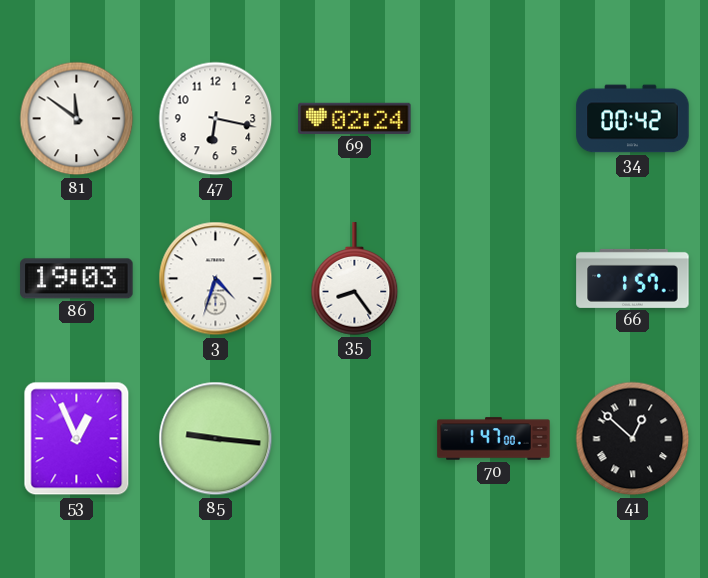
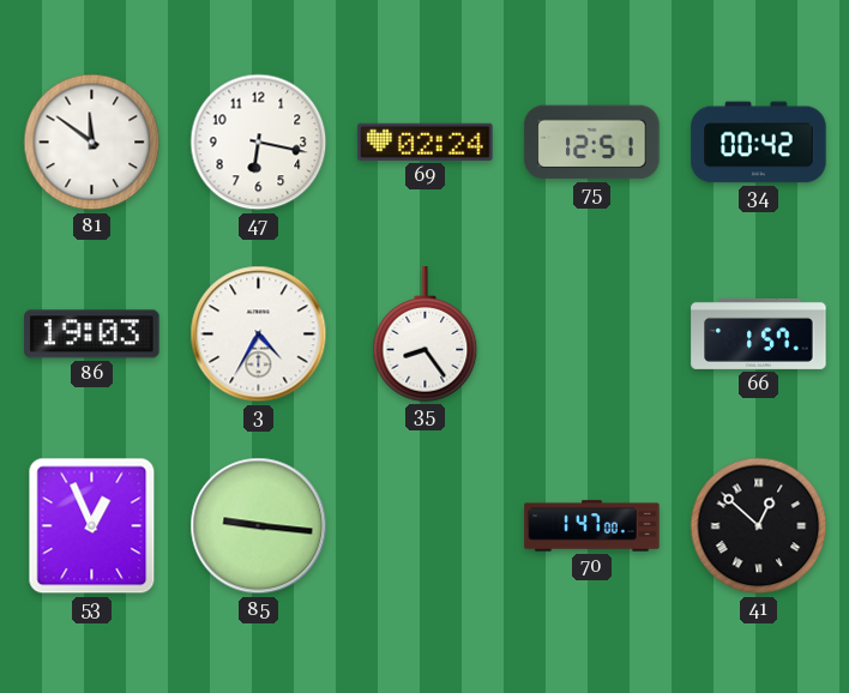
75: none -> 12:51
3: 4:33 -> 4:35
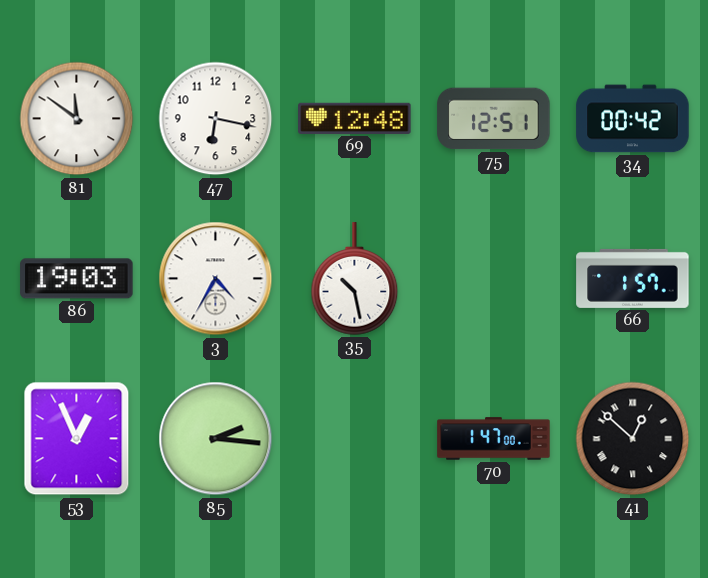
69: 02:24 -> 12:48
35: 8:24 -> 10:28
85: 9:16 -> 2:16
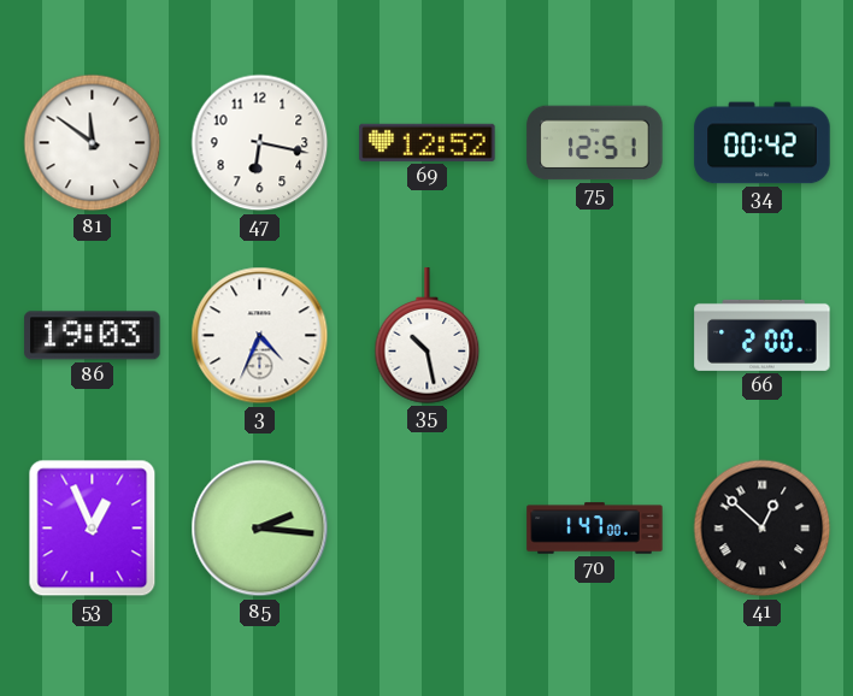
69: 12:48 -> 12:52
3: 4:35 -> 4:34
66: 1:57 -> 2:00
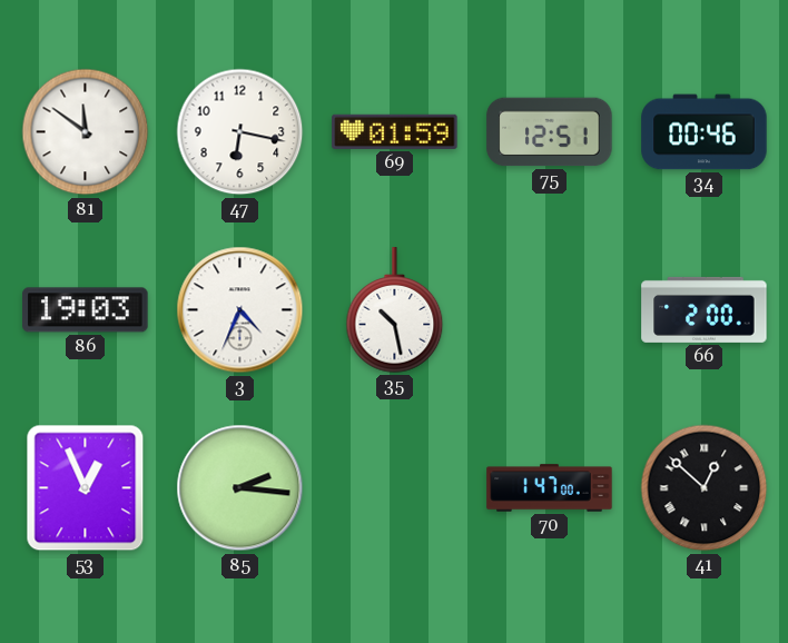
69: 12:52 -> 01:59
34: 00:42 -> 00:46
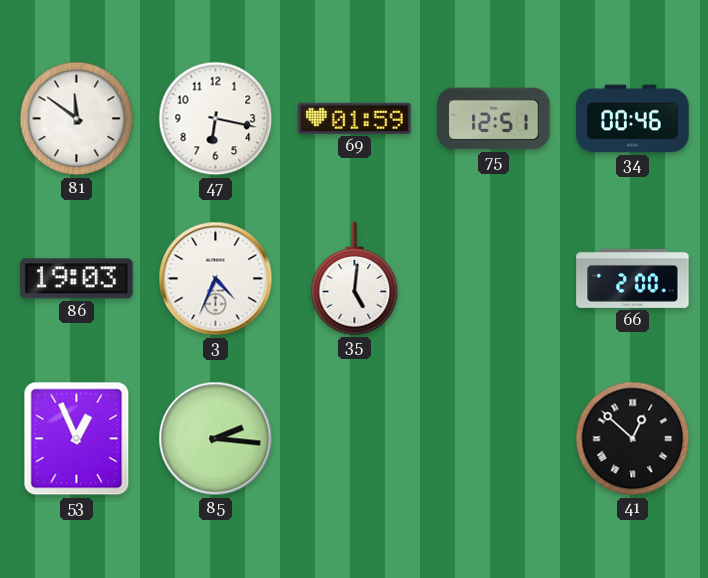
35: 10:28 -> 5:01
70: 1:47 -> none
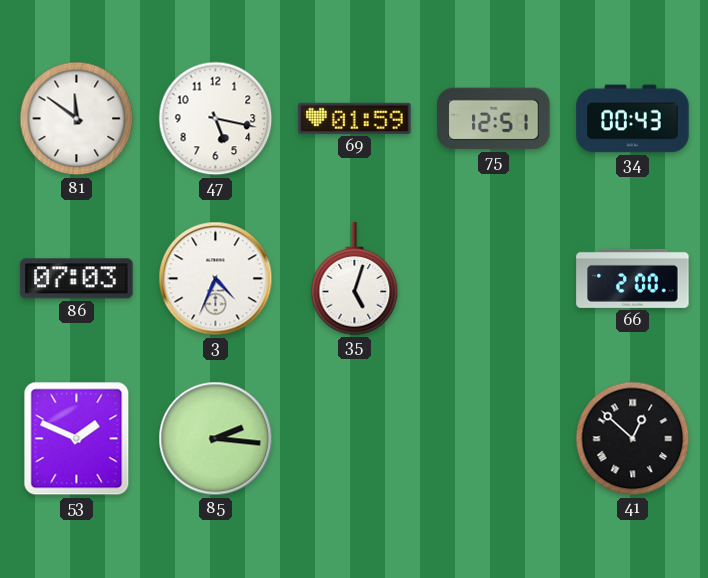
47: 6:17 -> 5:17
34: 00:46 -> 00:43
86: 19:03 -> 07:03
35: 5:01 -> 5:03
53: 12:56 -> 1:49
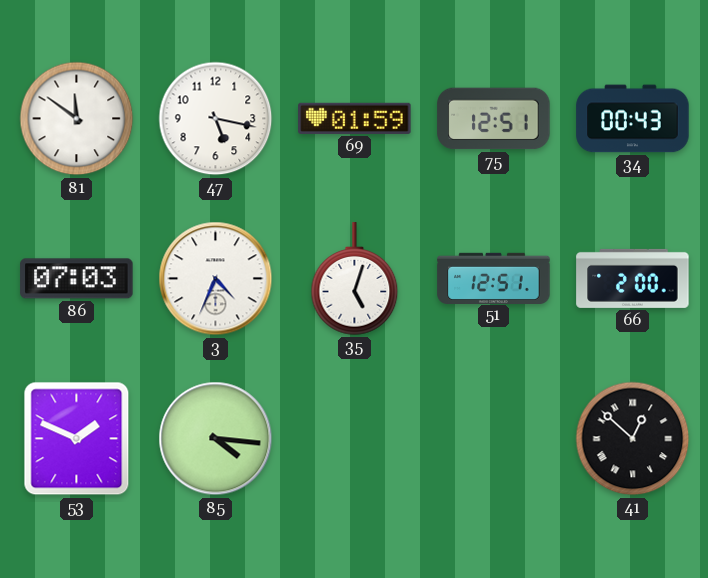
51: none -> 12:51
85: 2:16 -> 4:16
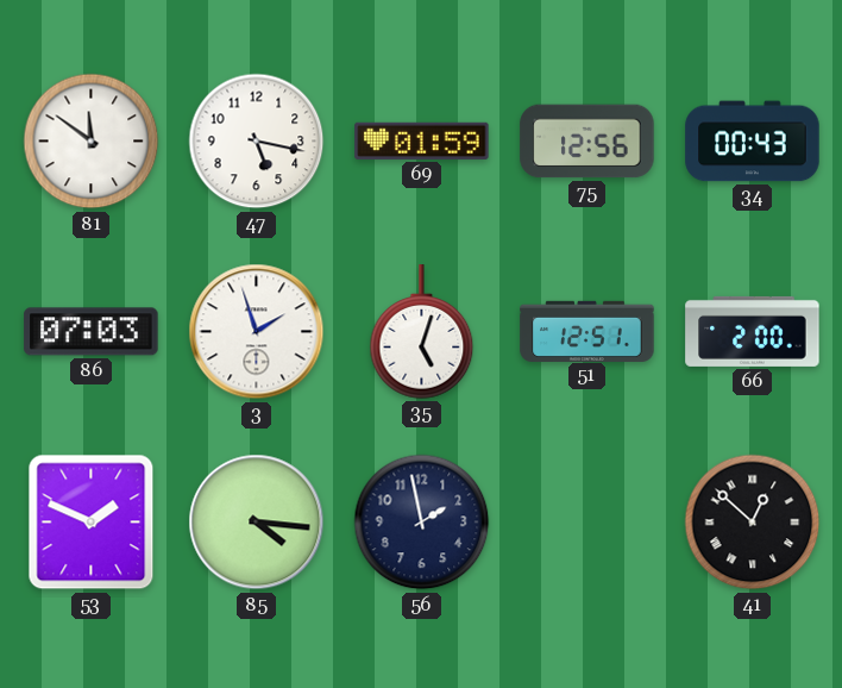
75: 12:51 -> 12:56
3: 4:34 -> 1:57
56: none -> 1:58
